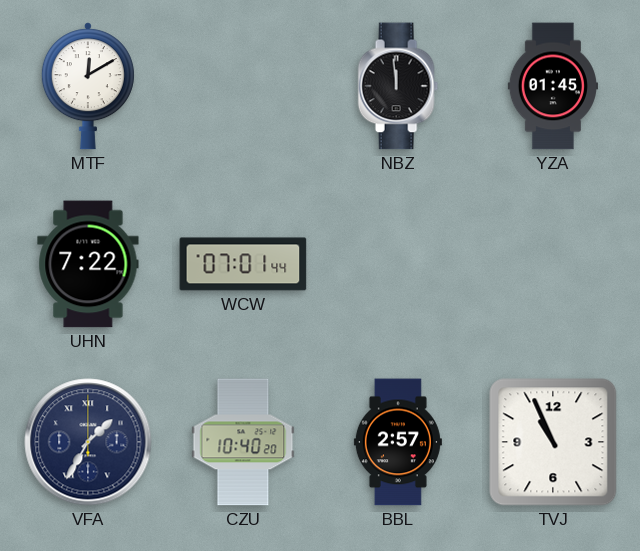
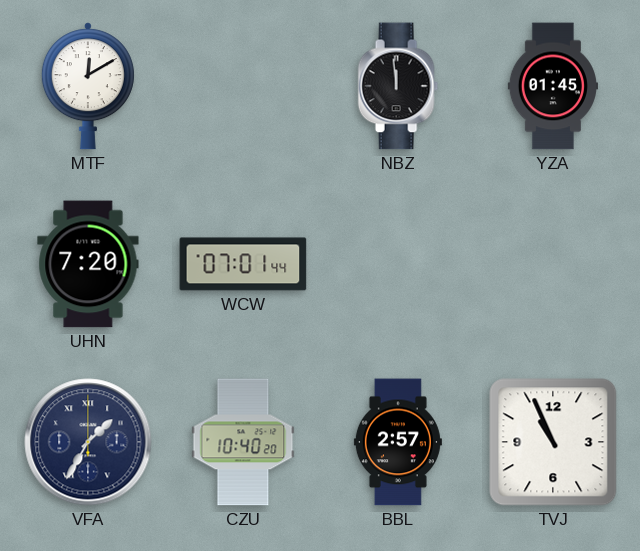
UHN: 7:22 -> 7:20
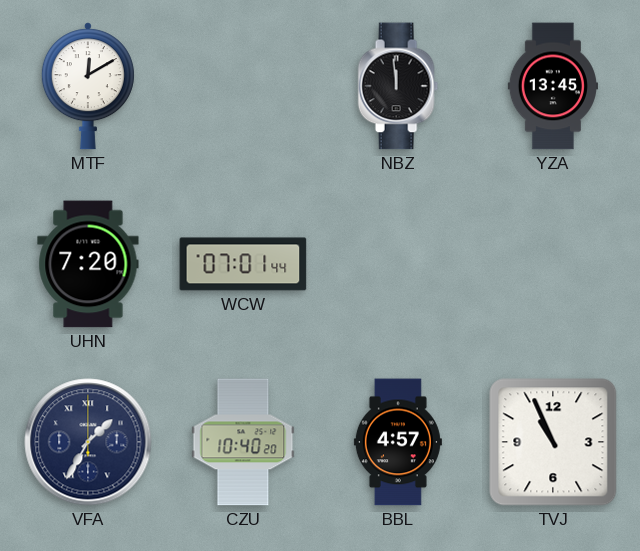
YZA: 01:45 -> 13:45
BBL: 2:57 -> 4:57
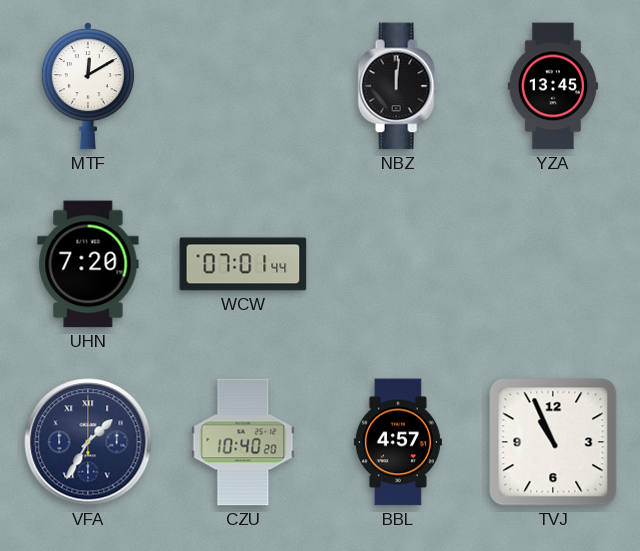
NBZ: 11:59 -> 12:01
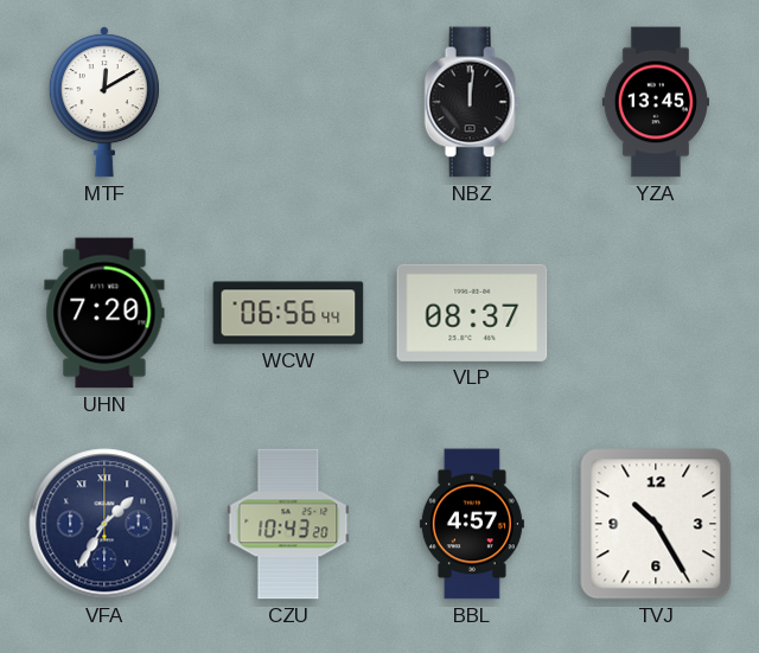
WCW: 07:01 -> 06:56
VLP: none -> 08:37
CZU: 10:40 -> 10:43
TVJ: 10:56 -> 10:25
